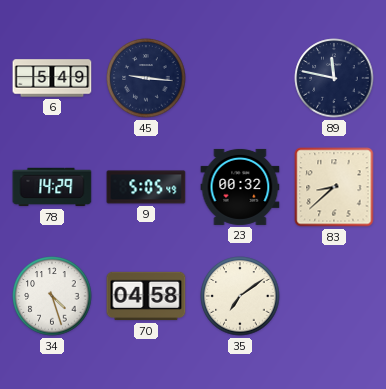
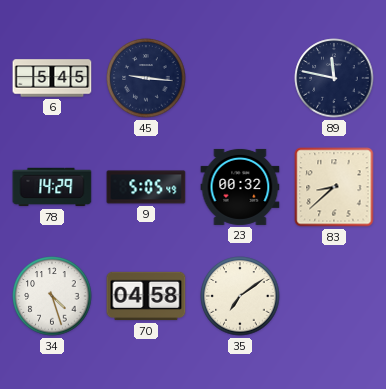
6: 5:49 -> 5:45
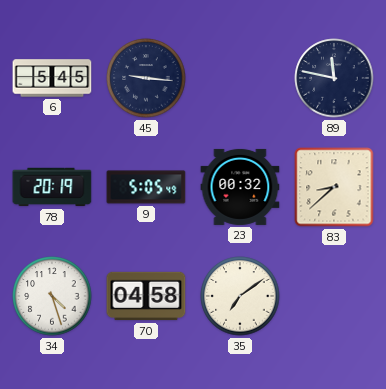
78: 14:29 -> 20:19
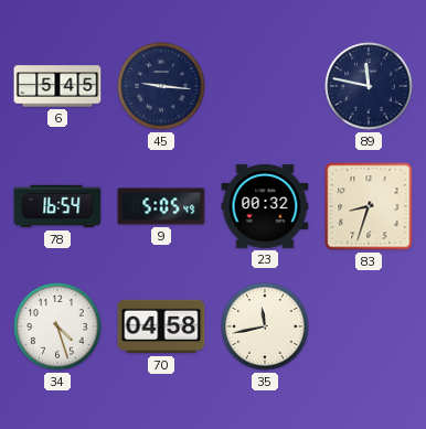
78: 20:19 -> 16:54
83: 8:38 -> 8:33
35: 7:09 -> 11:43
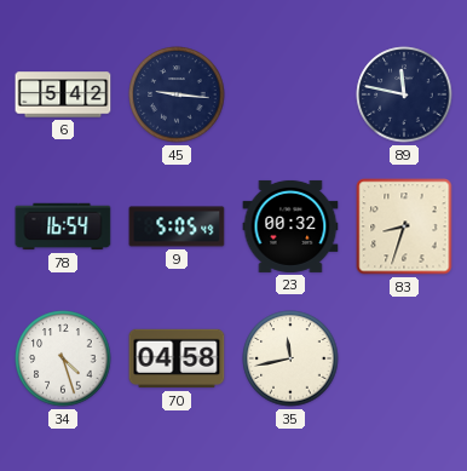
6: 5:45 -> 5:42
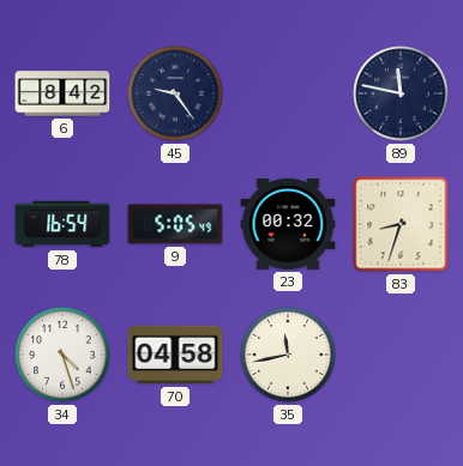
6: 5:42 -> 8:42
45: 9:16 -> 9:24
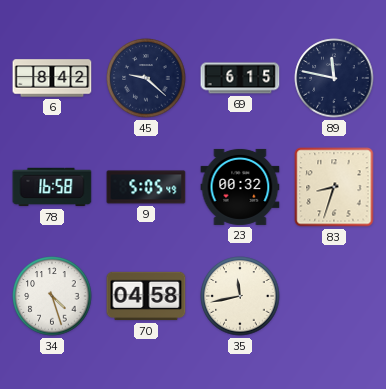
45: 9:24 -> 9:22
69: none -> 6:15
78: 16:54 -> 16:58
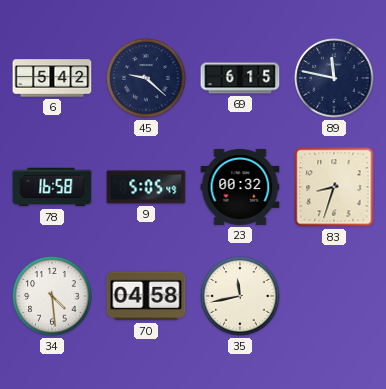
6: 8:42 -> 5:42
34: 4:27 -> 4:29
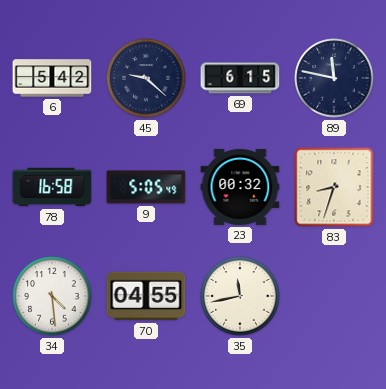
70: 04:58 -> 04:55
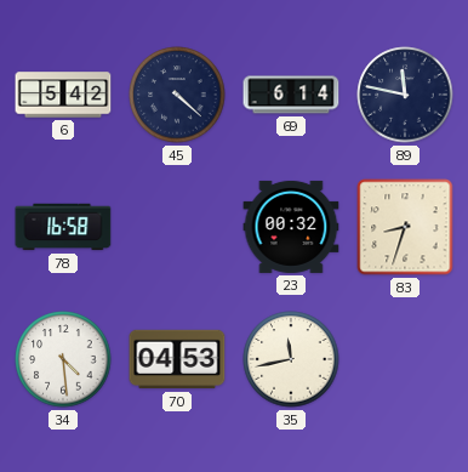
45: 9:22 -> 4:22
69: 6:15 -> 6:14
9: 5:05 -> none
70: 04:55 -> 04:53
